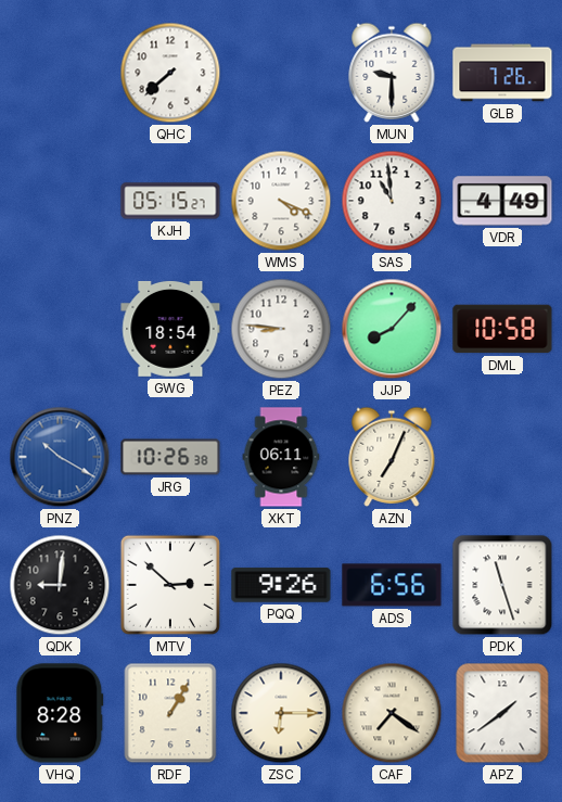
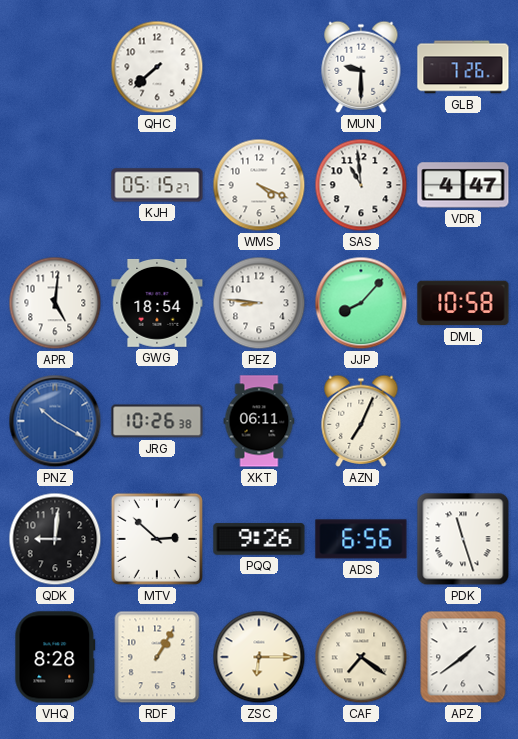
VDR: 4:49 -> 4:47
APR: none -> 5:01
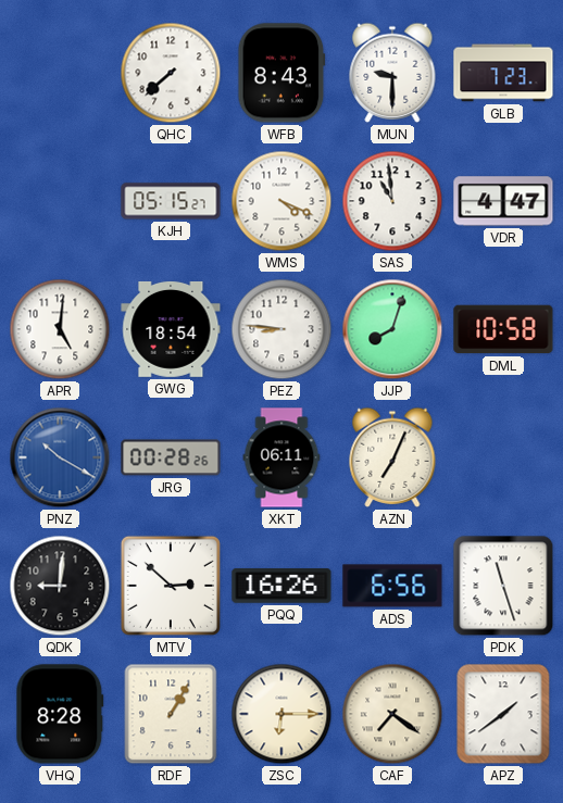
WFB: none -> 8:43
GLB: 7:26 -> 7:23
JJP: 8:07 -> 8:03
JRG: 10:26 -> 00:28
PQQ: 9:26 -> 16:26
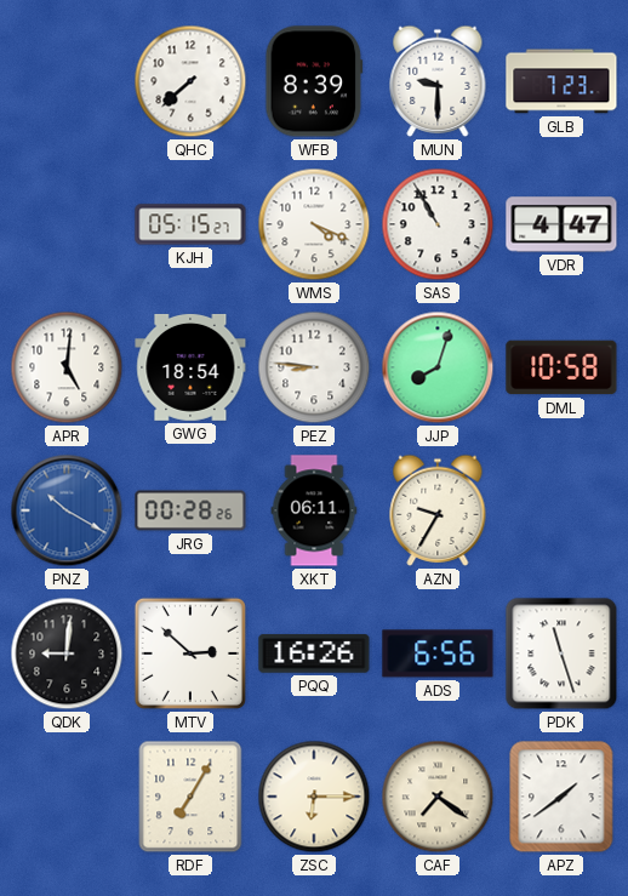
WFB: 8:43 -> 8:39
SAS: 10:59 -> 10:55
AZN: 7:04 -> 9:35
VHQ: 8:28 -> none
RDF: 1:05 -> 7:05
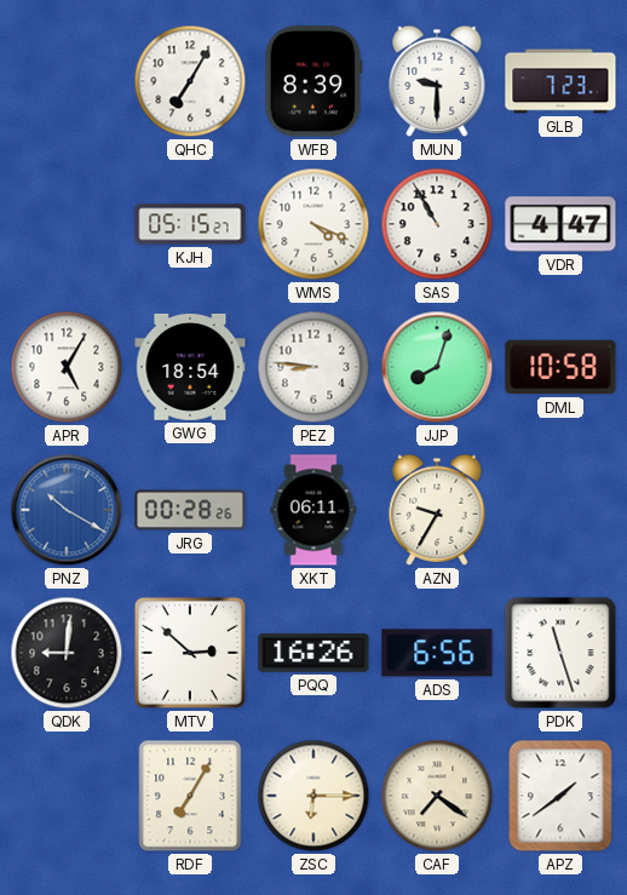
QHC: 7:38 -> 7:05
APR: 5:01 -> 5:05
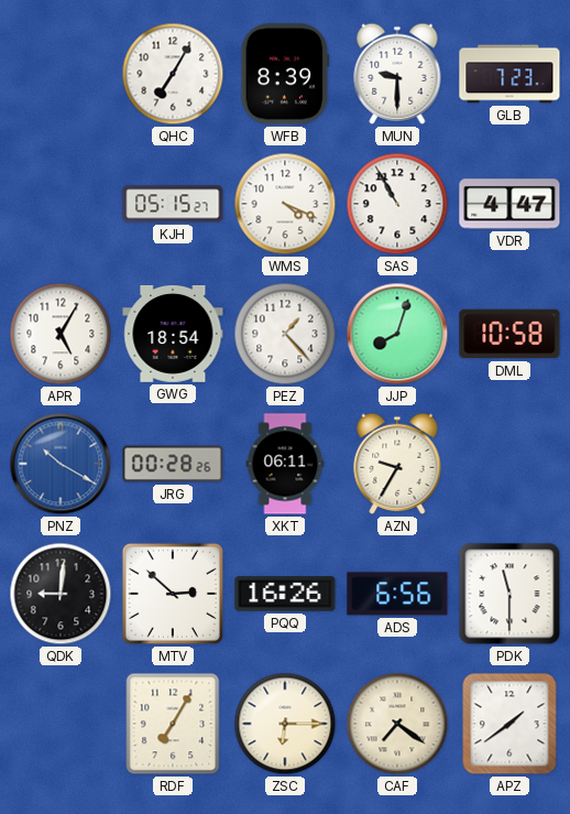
PEZ: 8:46 -> 1:23
PDK: 11:27 -> 11:30
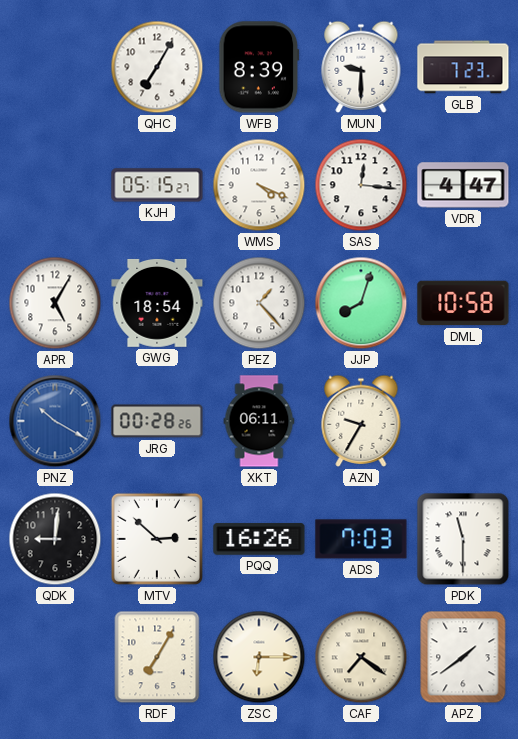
SAS: 10:55 -> 12:16
ADS: 6:56 -> 7:03
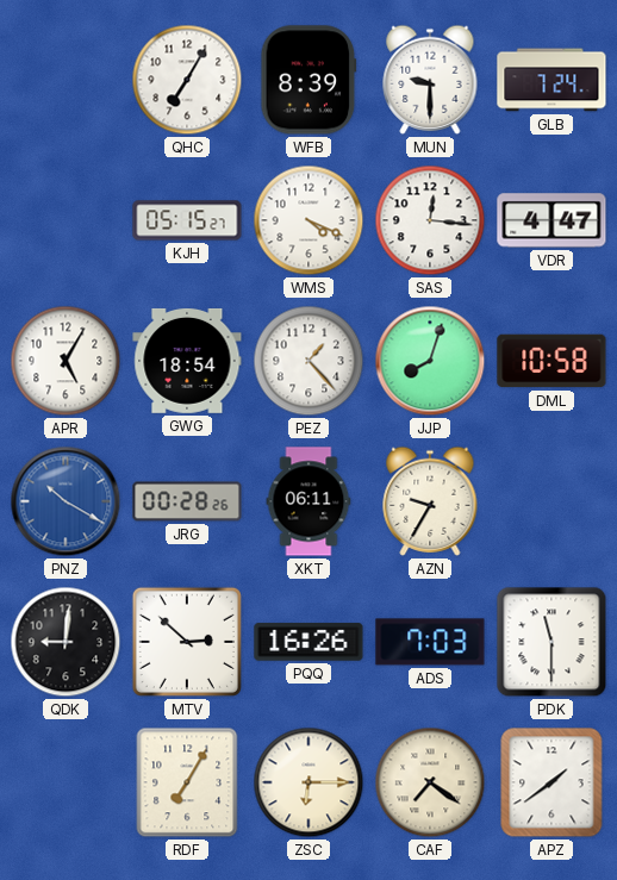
GLB: 7:23 -> 7:24
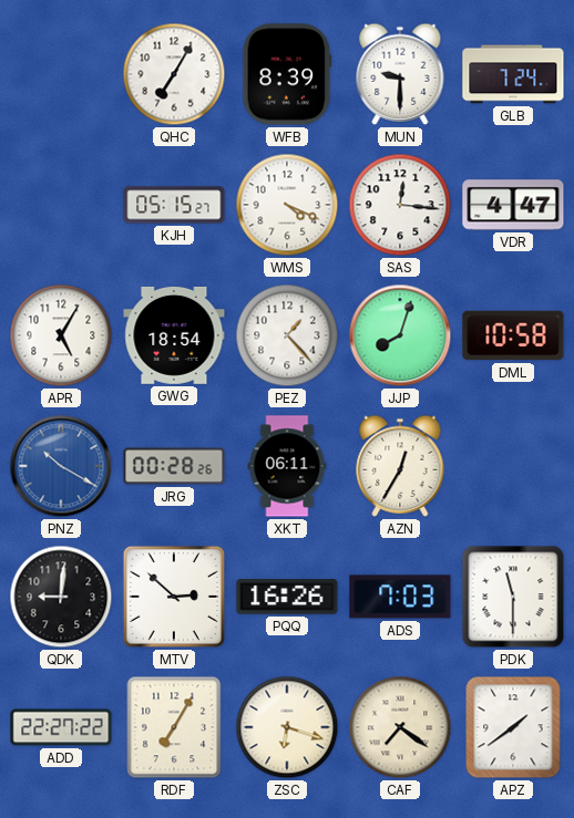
AZN: 9:35 -> 12:35
ADD: none -> 22:27
ZSC: 6:15 -> 6:18
